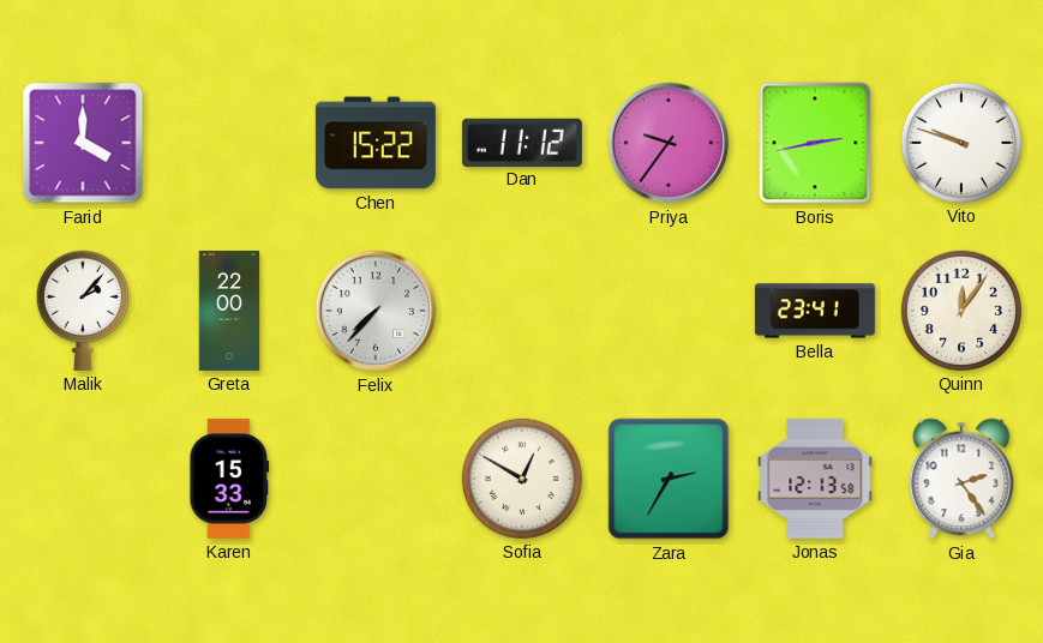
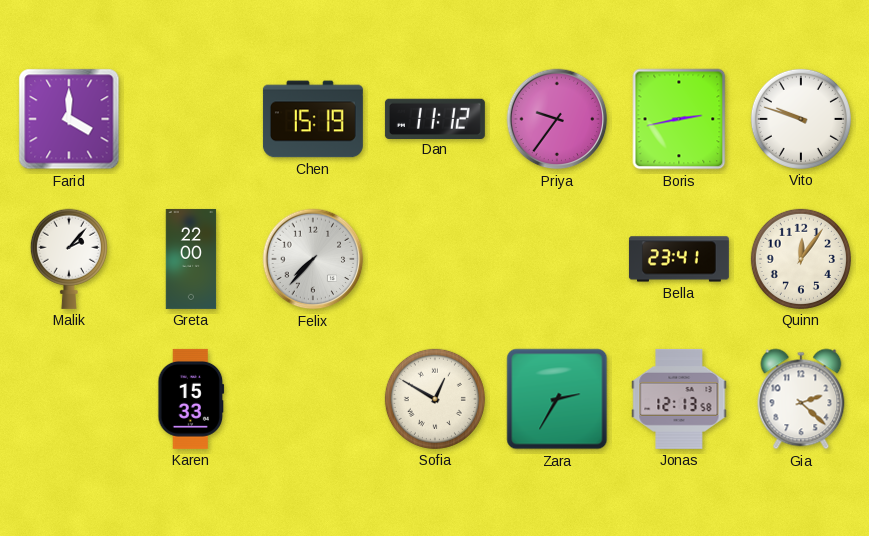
Chen: 15:22 -> 15:19
Gia: 2:24 -> 2:22
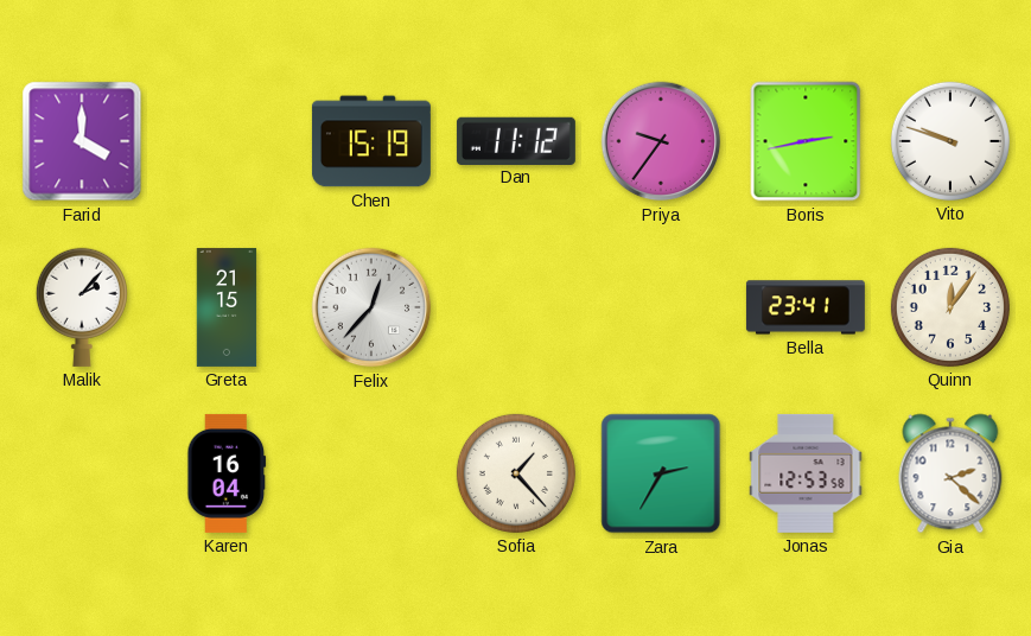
Greta: 22:00 -> 21:15
Felix: 7:37 -> 12:37
Karen: 15:33 -> 16:04
Sofia: 12:50 -> 1:23
Jonas: 12:13 -> 12:53
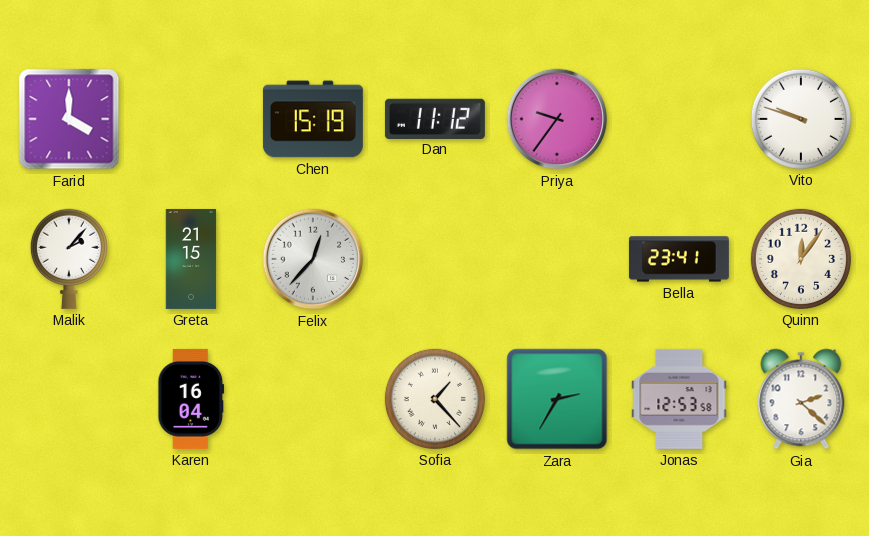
Boris: 2:43 -> none
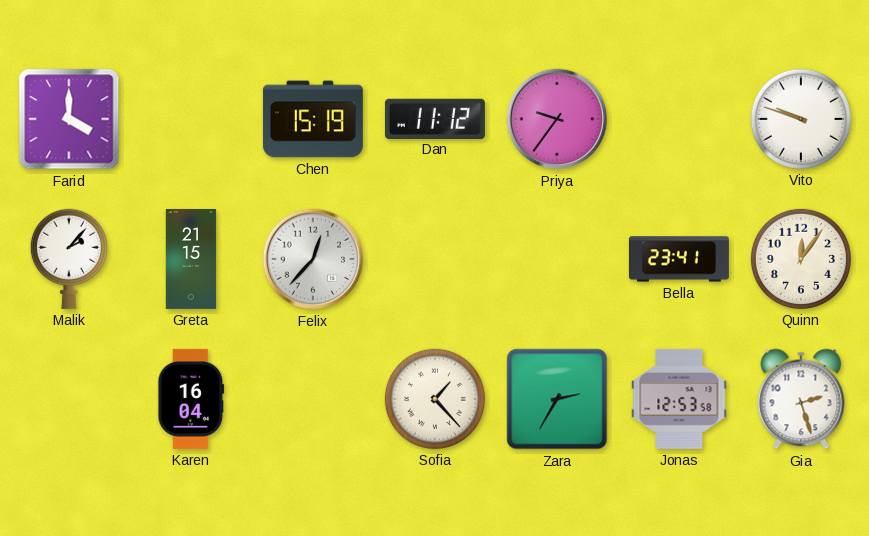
Gia: 2:22 -> 2:27
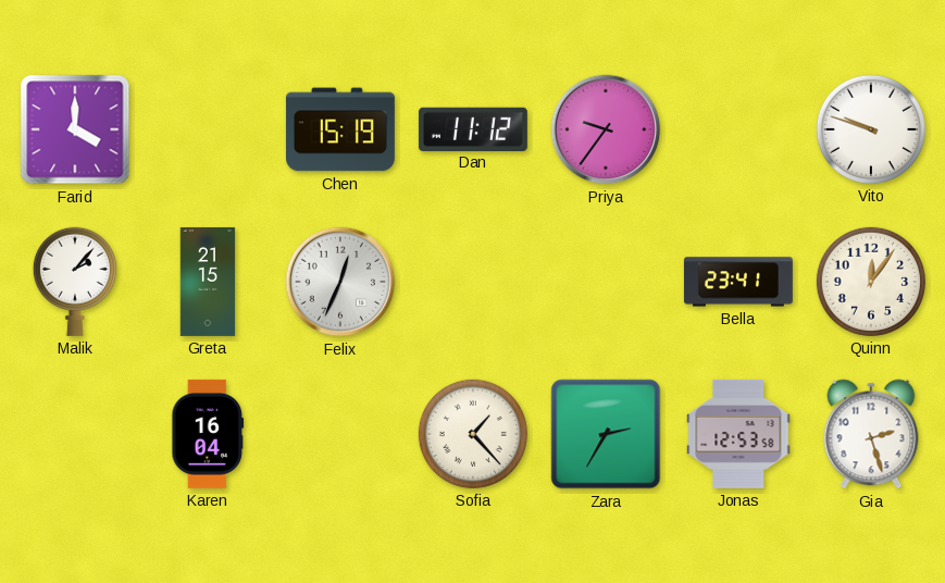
Felix: 12:37 -> 12:34
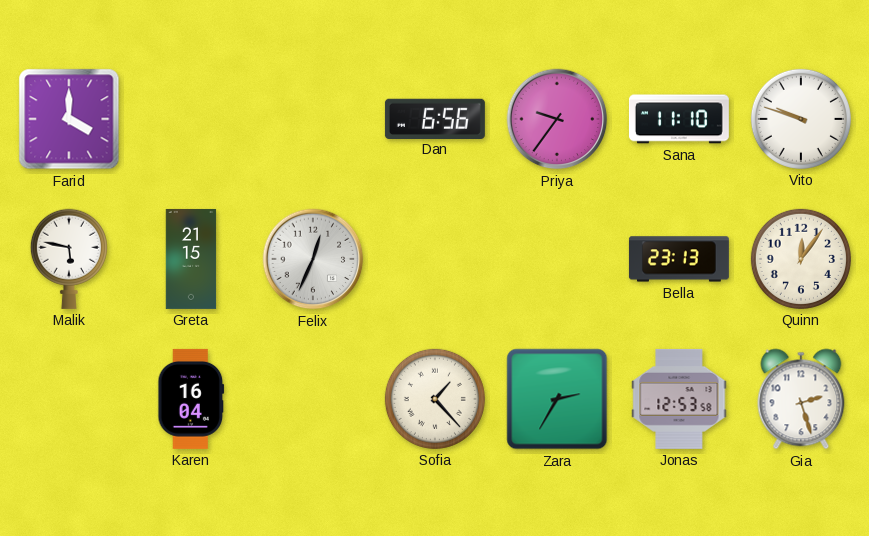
Chen: 15:19 -> none
Dan: 11:12 -> 6:56
Sana: none -> 11:10
Malik: 2:07 -> 5:47
Bella: 23:41 -> 23:13
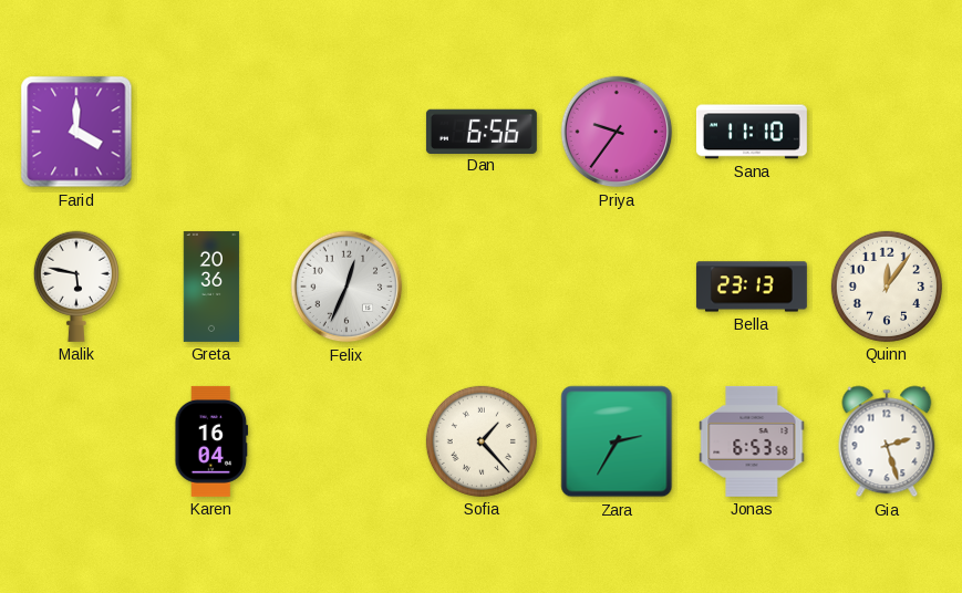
Vito: 9:48 -> none
Greta: 21:15 -> 20:36
Jonas: 12:53 -> 6:53
